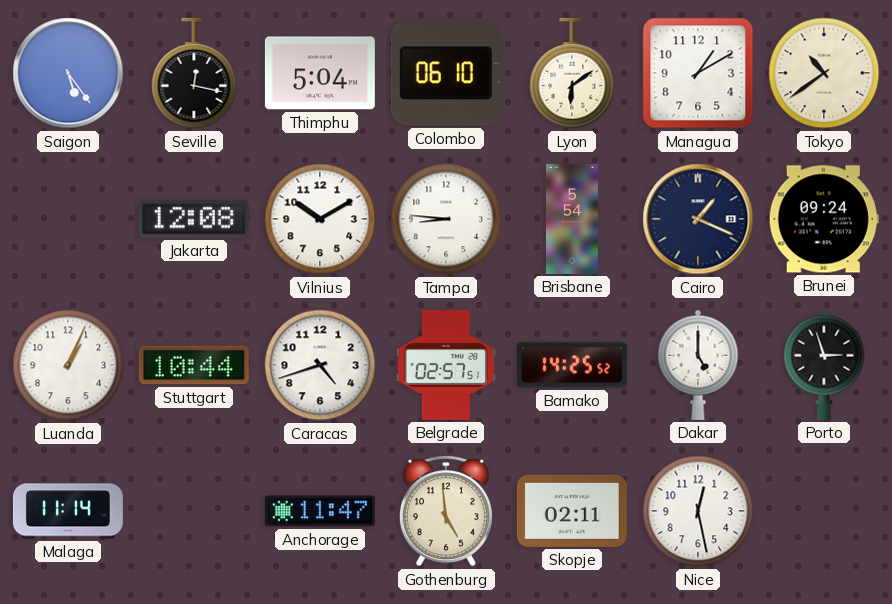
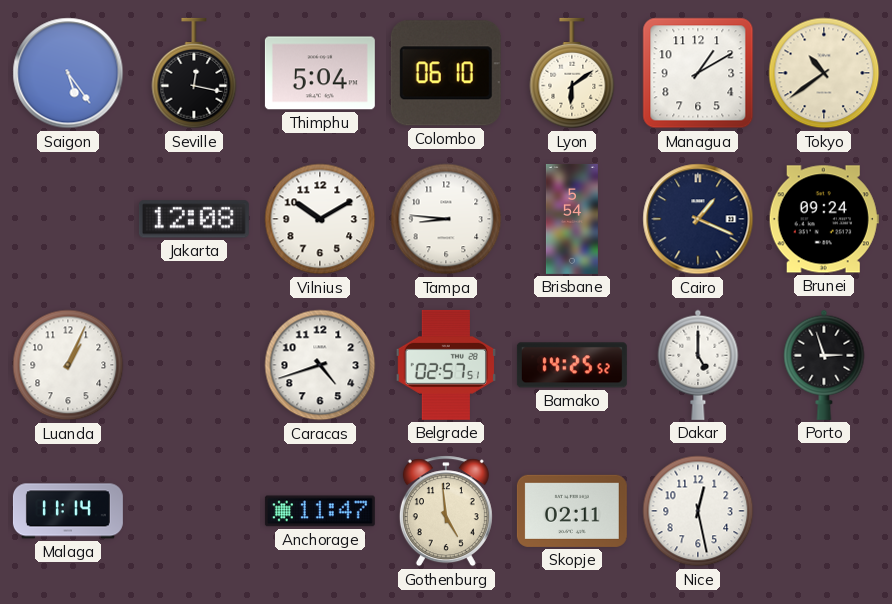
Stuttgart: 10:44 -> none
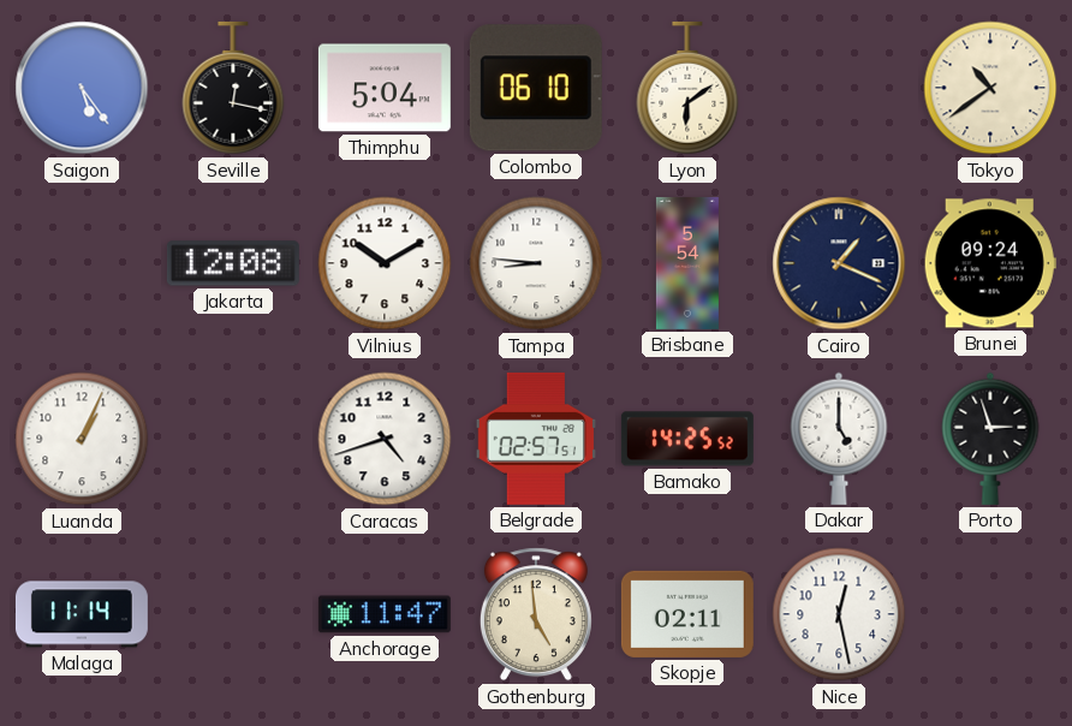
Managua: 1:10 -> none
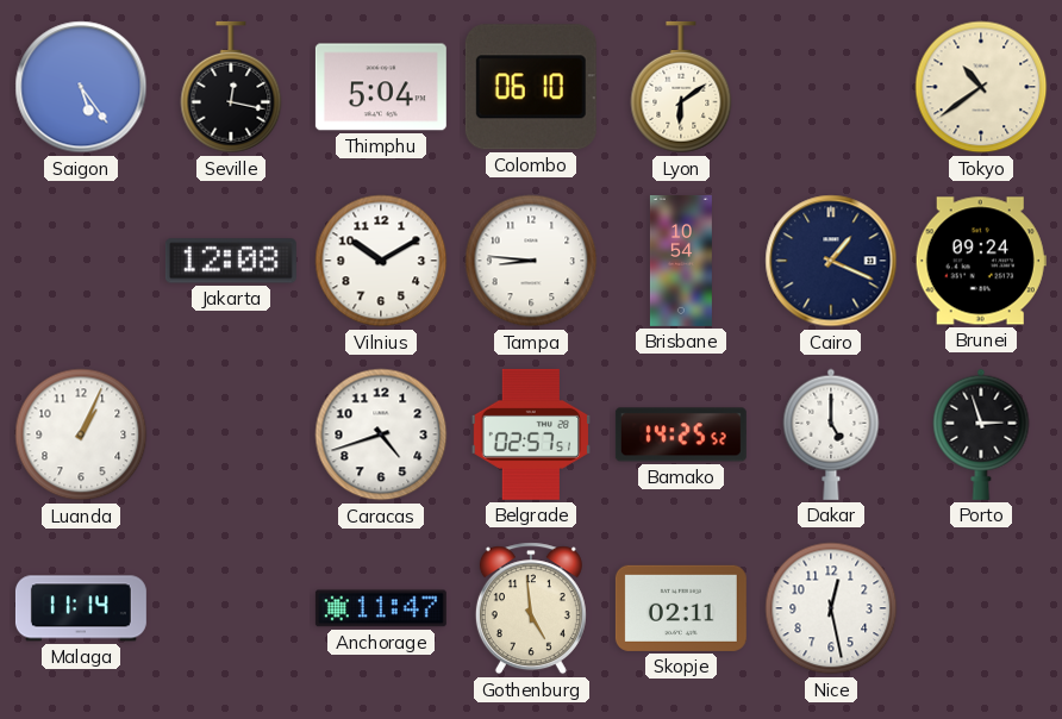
Brisbane: 5:54 -> 10:54
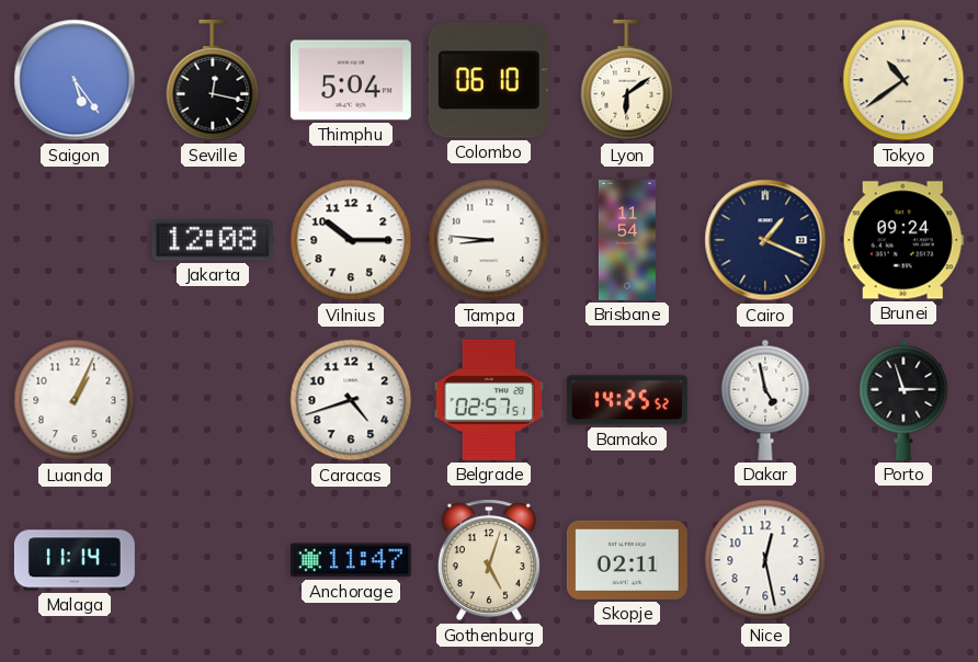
Vilnius: 10:10 -> 10:15
Brisbane: 10:54 -> 11:54
Dakar: 5:00 -> 4:58
Gothenburg: 4:59 -> 5:03
